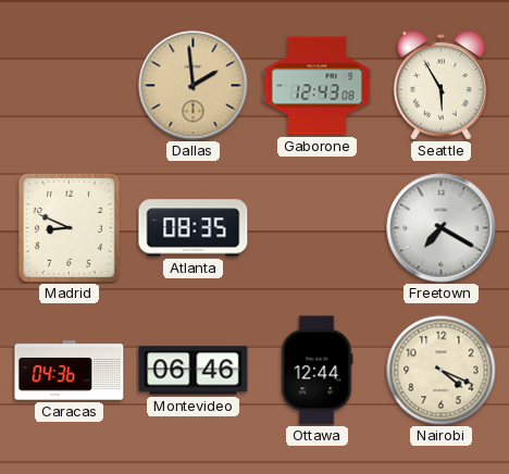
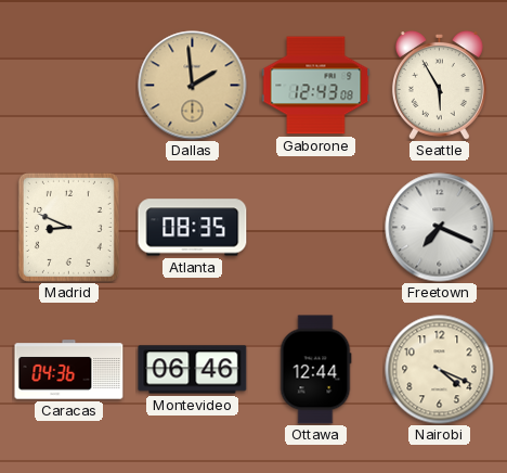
Freetown: 7:20 -> 7:19
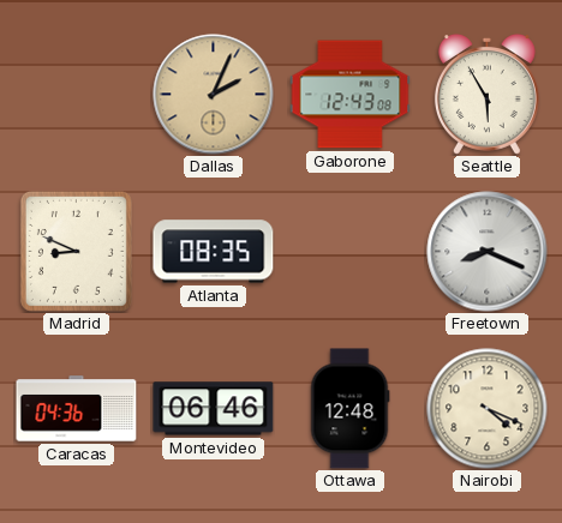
Dallas: 1:59 -> 2:04
Freetown: 7:19 -> 8:19
Ottawa: 12:44 -> 12:48
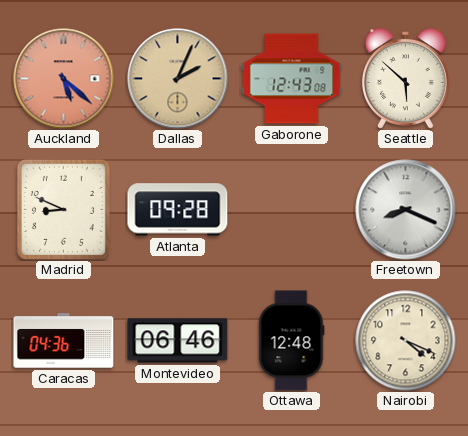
Auckland: none -> 5:22
Seattle: 5:55 -> 5:52
Atlanta: 08:35 -> 09:28
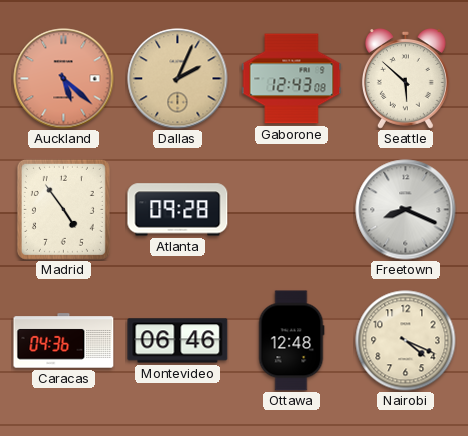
Madrid: 8:49 -> 4:54
